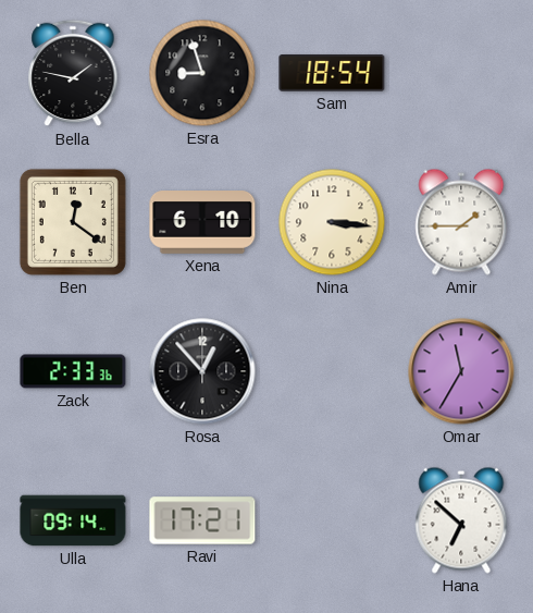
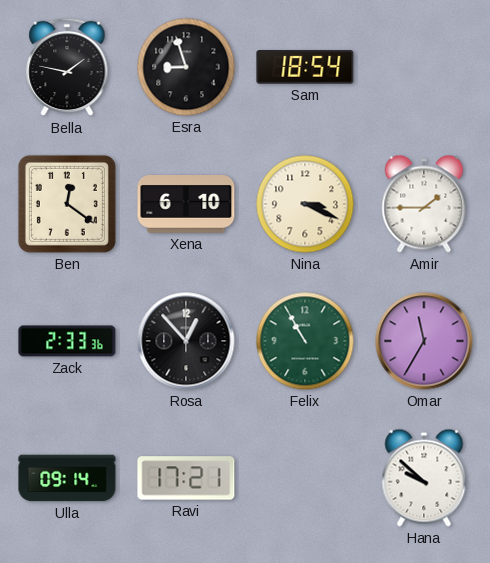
Nina: 3:16 -> 3:19
Felix: none -> 10:55
Hana: 6:52 -> 9:52
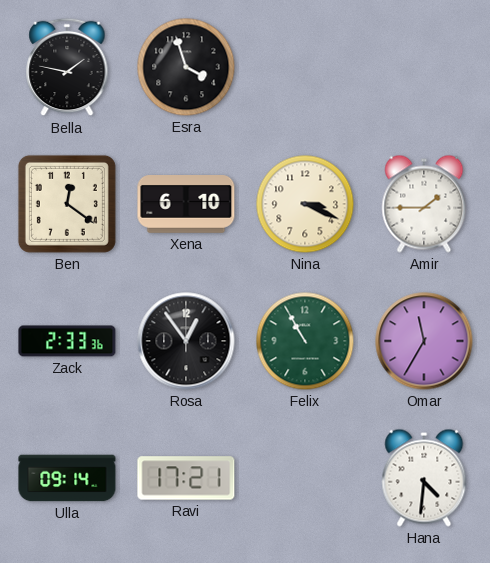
Esra: 8:57 -> 3:57
Sam: 18:54 -> none
Rosa: 12:53 -> 12:54
Hana: 9:52 -> 4:31
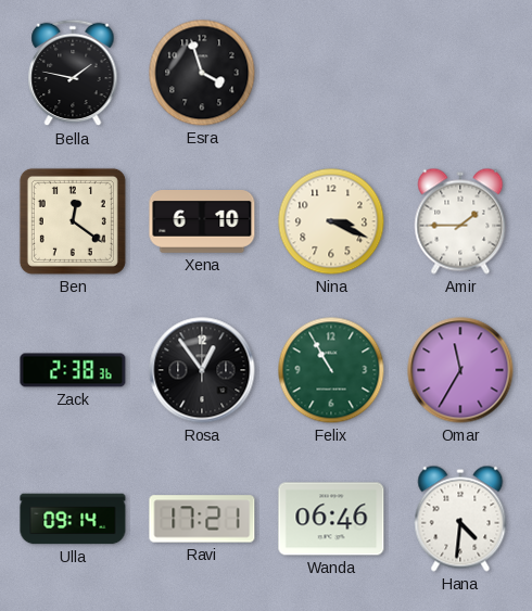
Zack: 2:33 -> 2:38
Wanda: none -> 06:46
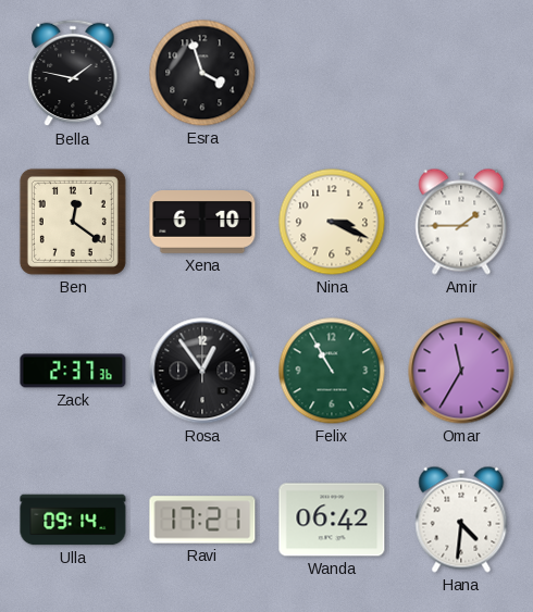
Zack: 2:38 -> 2:37
Wanda: 06:46 -> 06:42
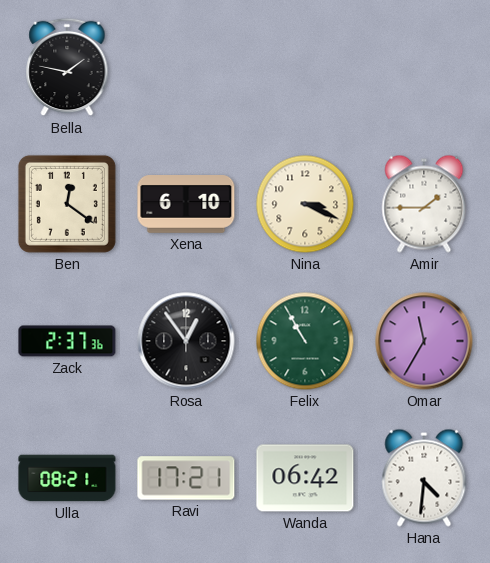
Esra: 3:57 -> none
Ulla: 09:14 -> 08:21
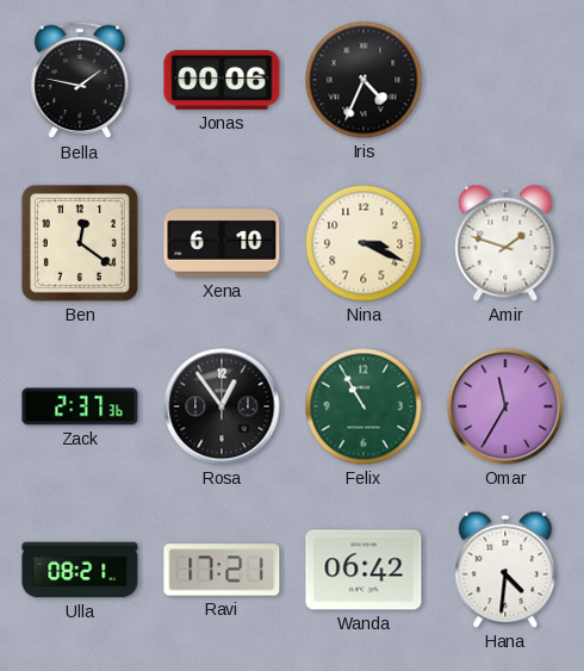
Jonas: none -> 00:06
Iris: none -> 4:34
Amir: 1:45 -> 1:48
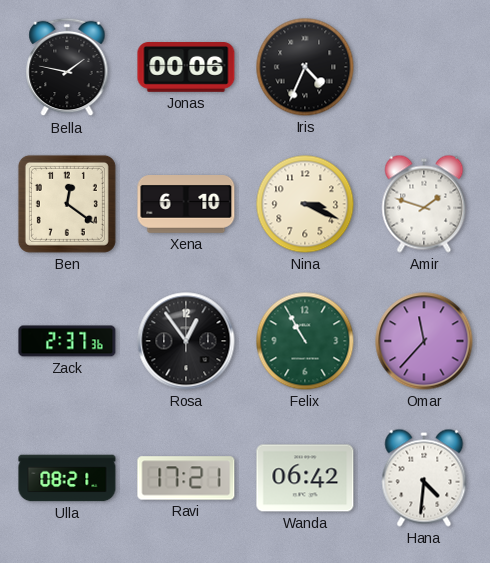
Omar: 11:35 -> 11:37
